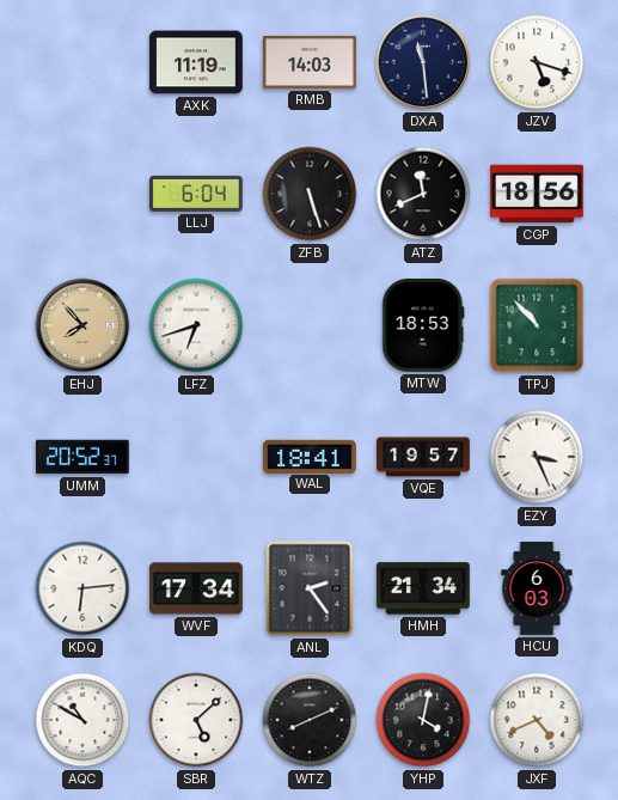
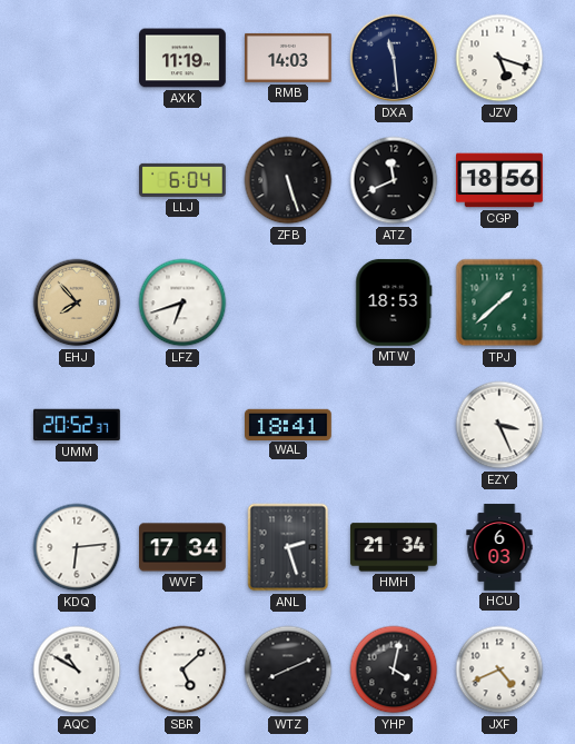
TPJ: 10:53 -> 1:38
VQE: 19:57 -> none
ANL: 2:24 -> 2:27
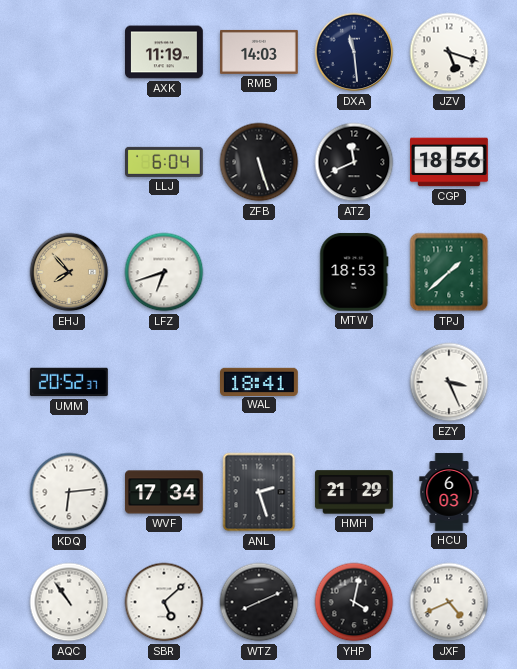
HMH: 21:34 -> 21:29
AQC: 10:50 -> 10:54
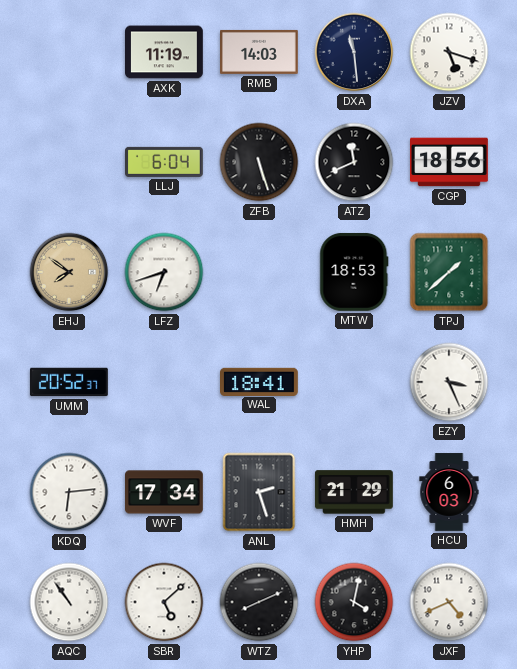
EHJ: 7:53 -> 7:51
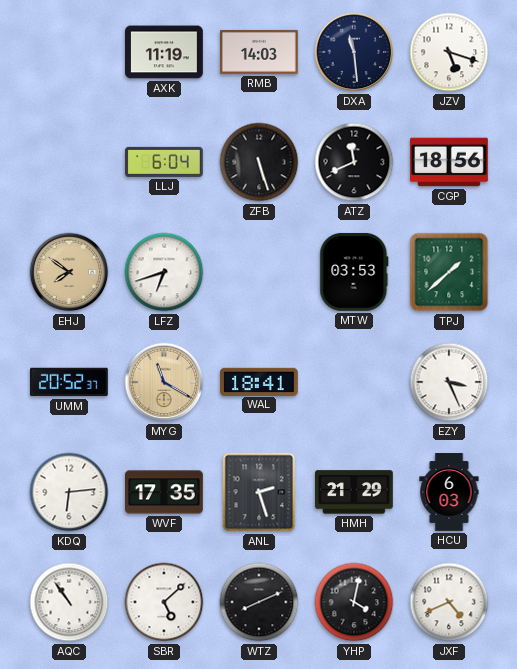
MTW: 18:53 -> 03:53
MYG: none -> 11:20
WVF: 17:34 -> 17:35
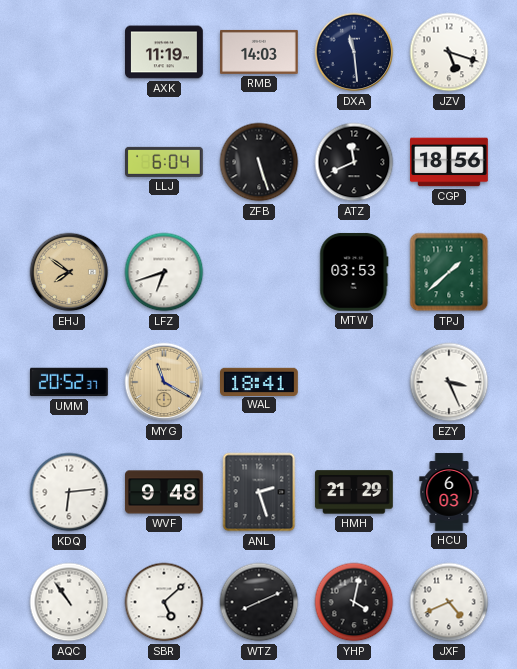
WVF: 17:35 -> 9:48
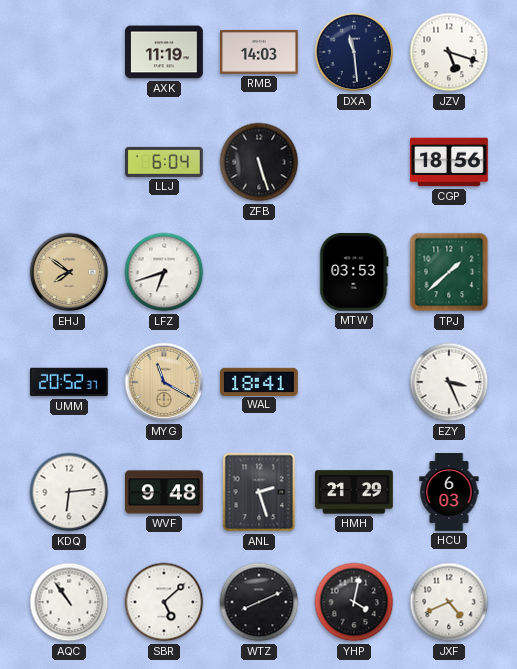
ATZ: 11:41 -> none
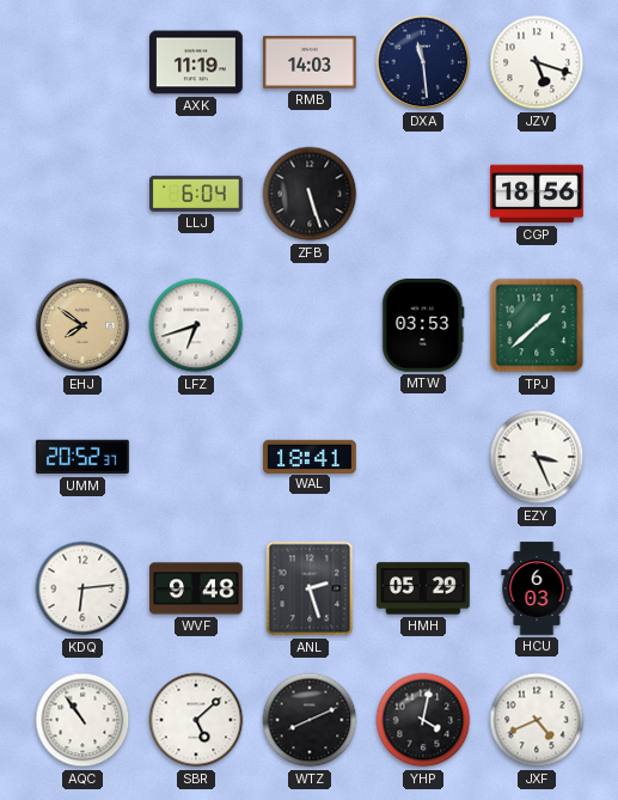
MYG: 11:20 -> none
HMH: 21:29 -> 05:29
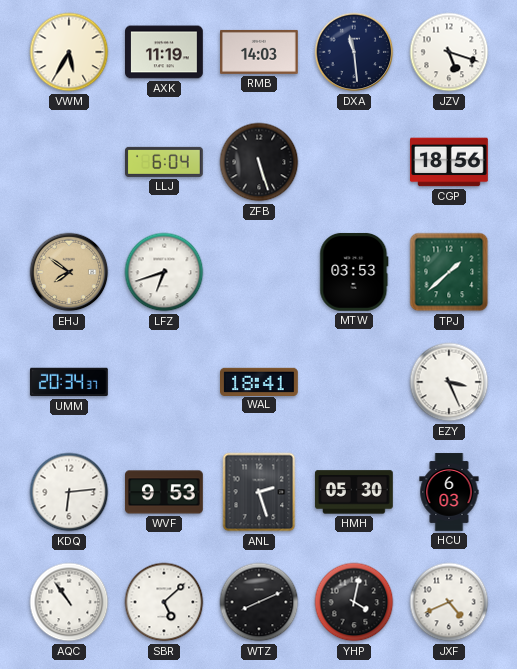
VWM: none -> 5:35
UMM: 20:52 -> 20:34
WVF: 9:48 -> 9:53
HMH: 05:29 -> 05:30
